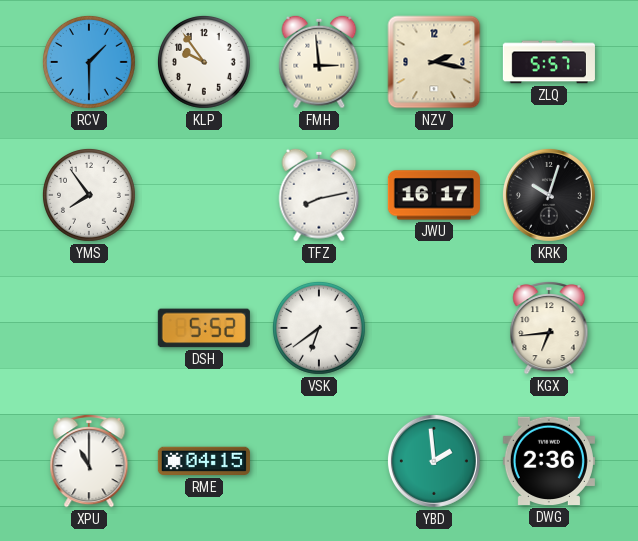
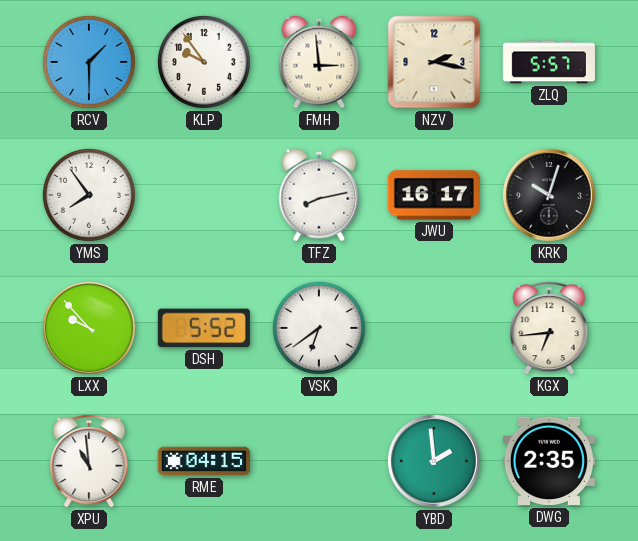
LXX: none -> 9:53
XPU: 11:00 -> 10:59
DWG: 2:36 -> 2:35
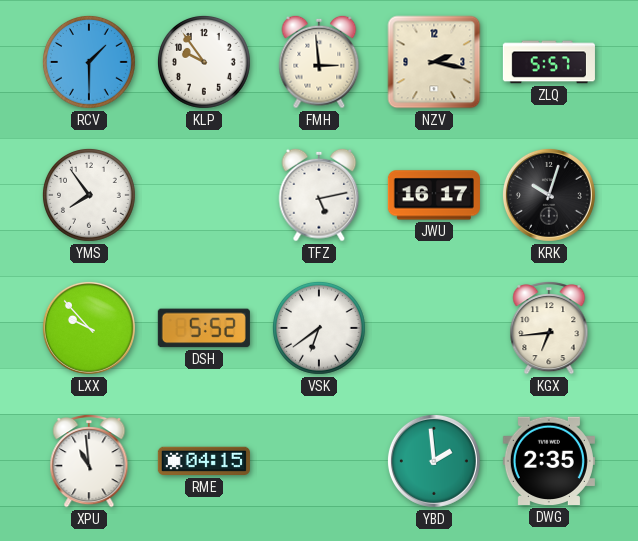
TFZ: 8:13 -> 5:13
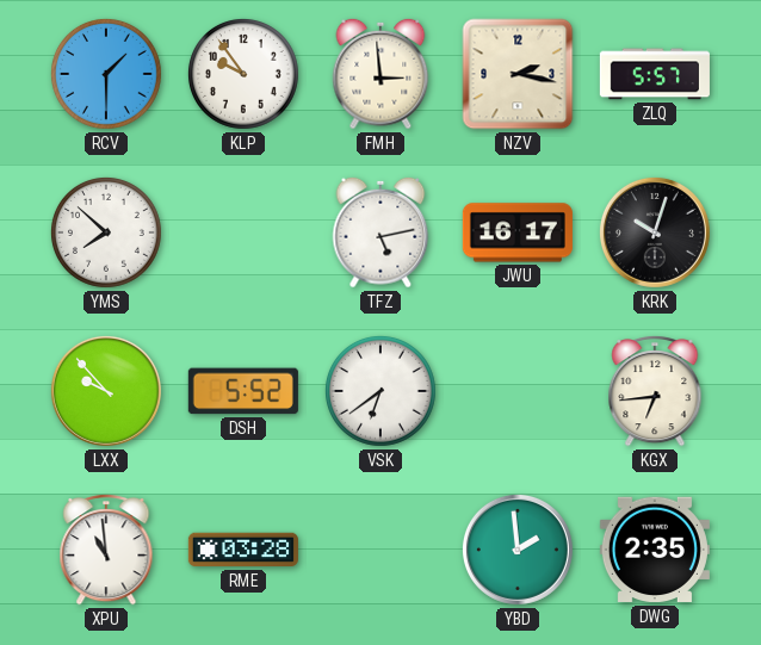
YMS: 7:54 -> 7:52
RME: 04:15 -> 03:28
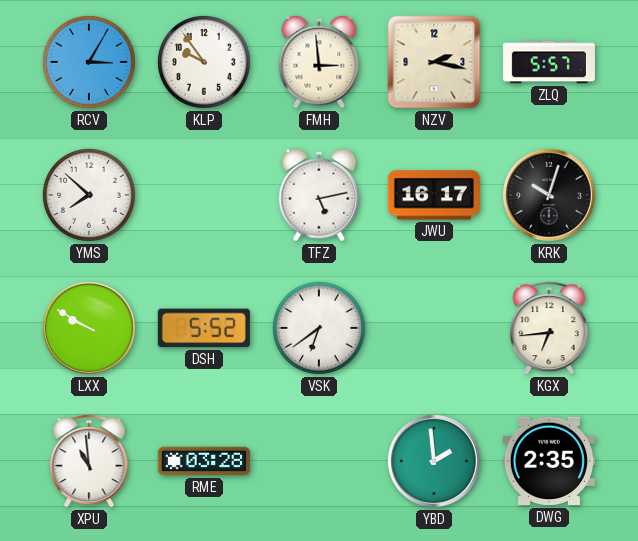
RCV: 1:30 -> 3:05
LXX: 9:53 -> 9:50
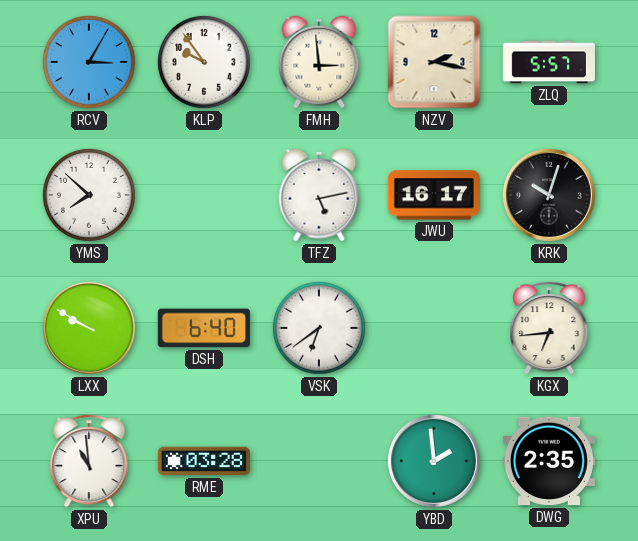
DSH: 5:52 -> 6:40
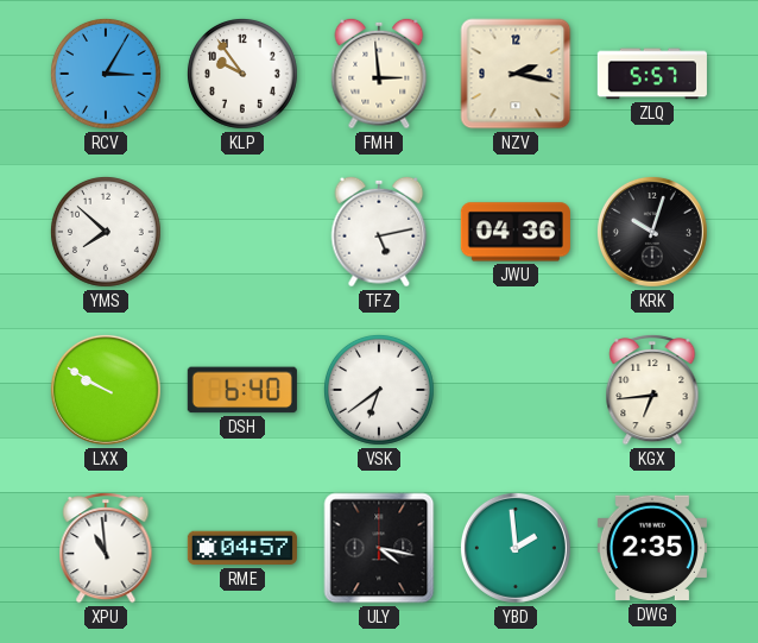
JWU: 16:17 -> 04:36
RME: 03:28 -> 04:57
ULY: none -> 4:17
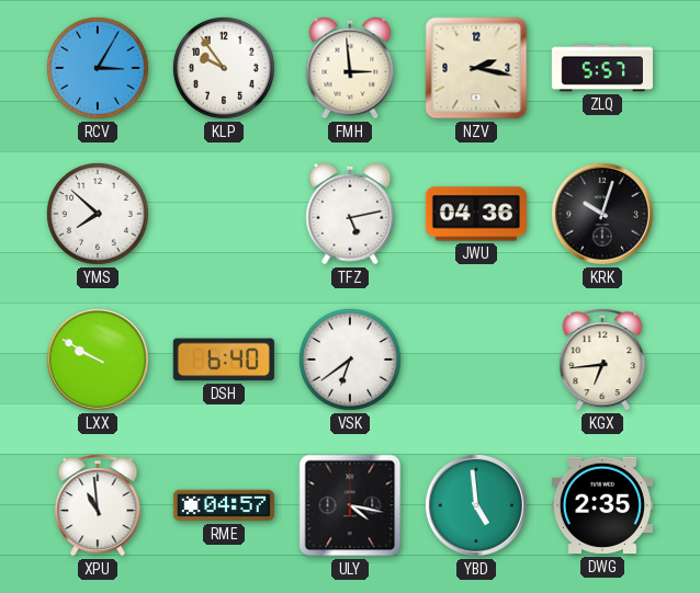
YBD: 1:59 -> 4:59
